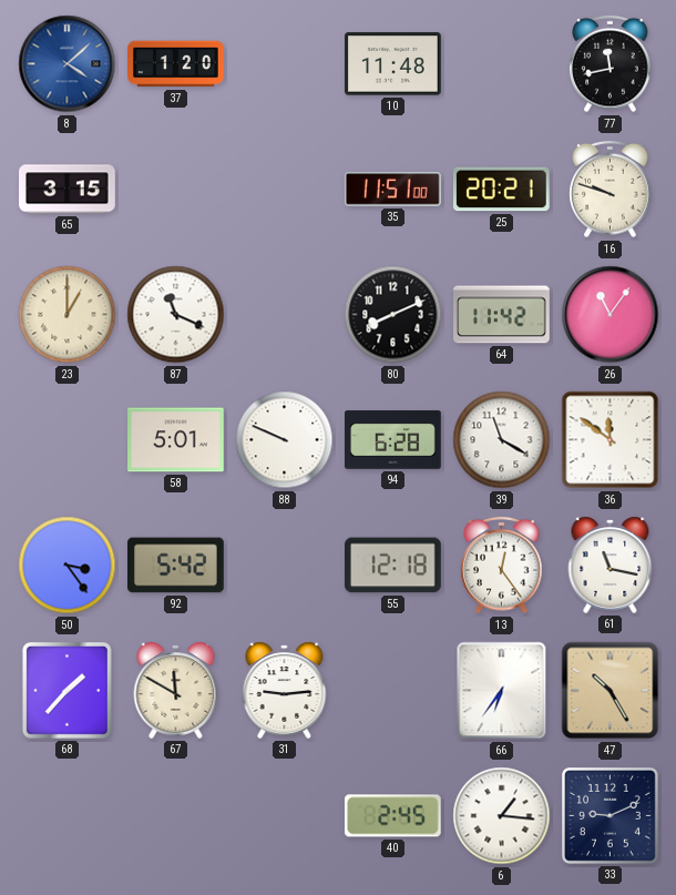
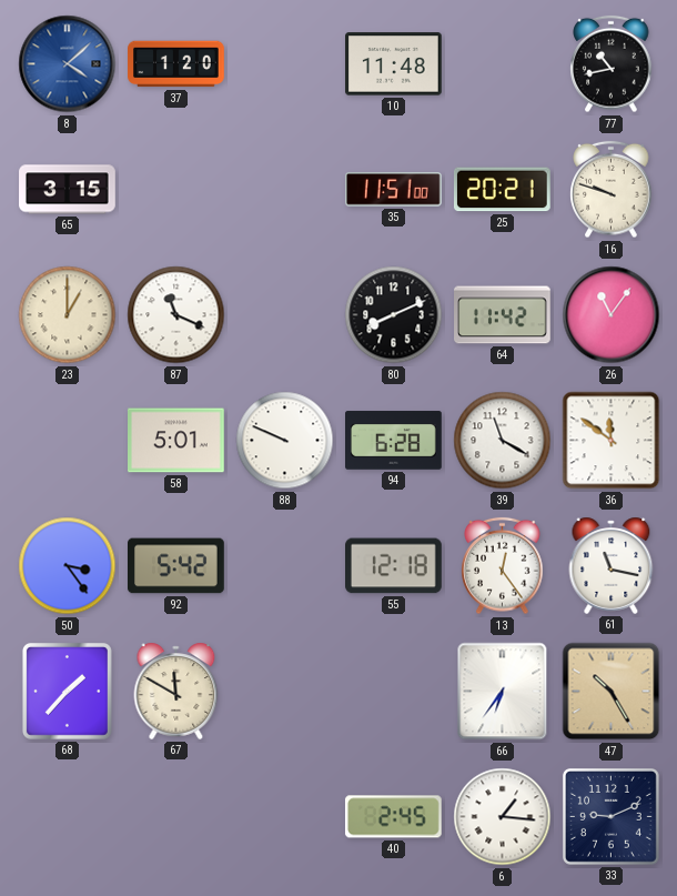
77: 11:43 -> 10:43
31: 9:14 -> none
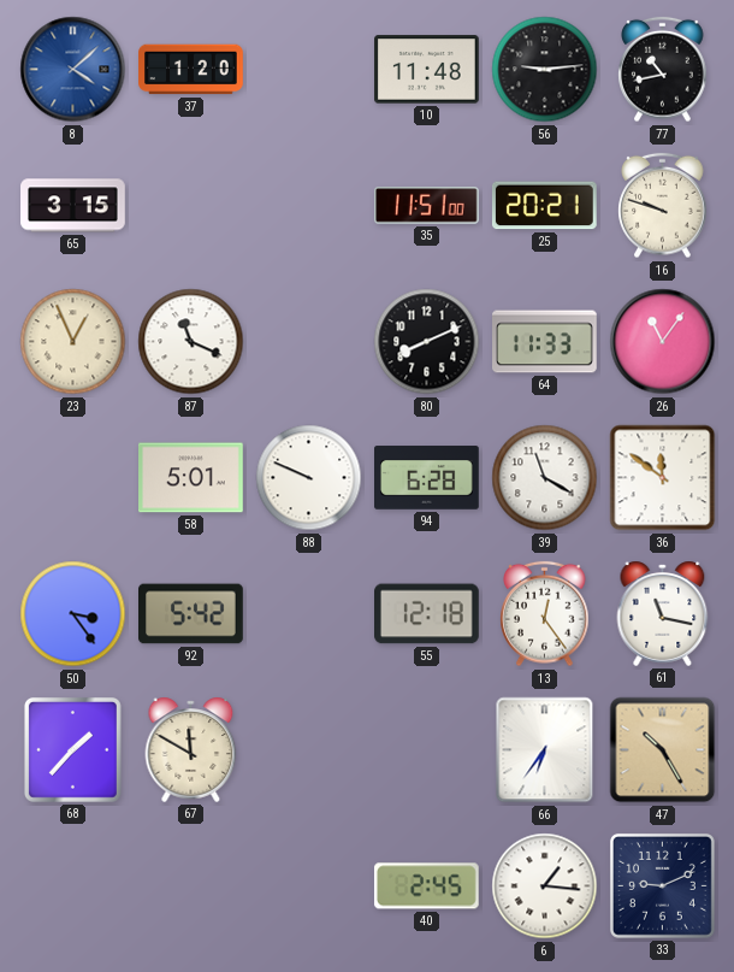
56: none -> 9:14
23: 1:00 -> 12:56
64: 11:42 -> 11:33
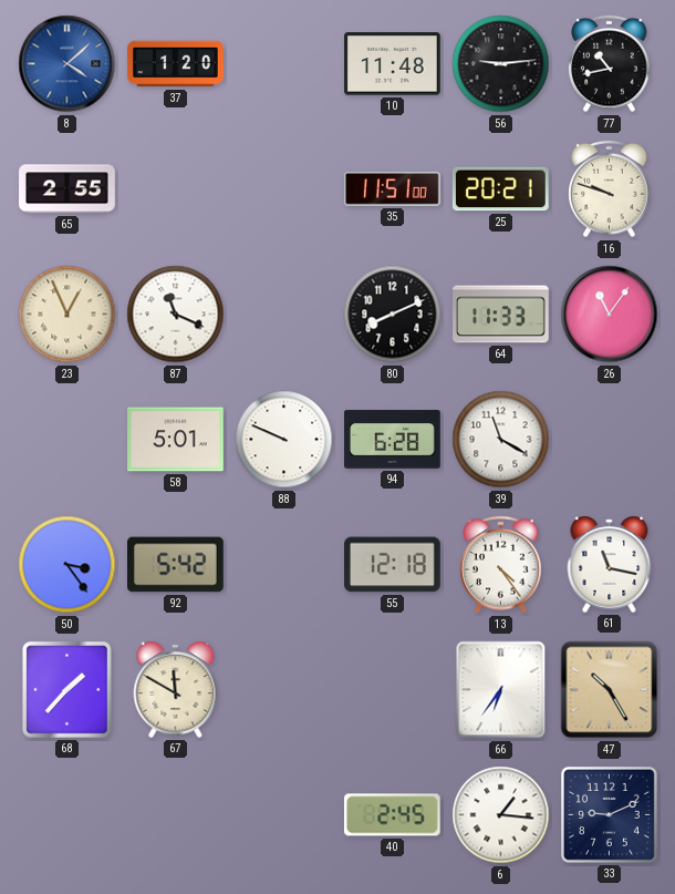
65: 3:15 -> 2:55
36: 11:51 -> none
13: 12:24 -> 4:24
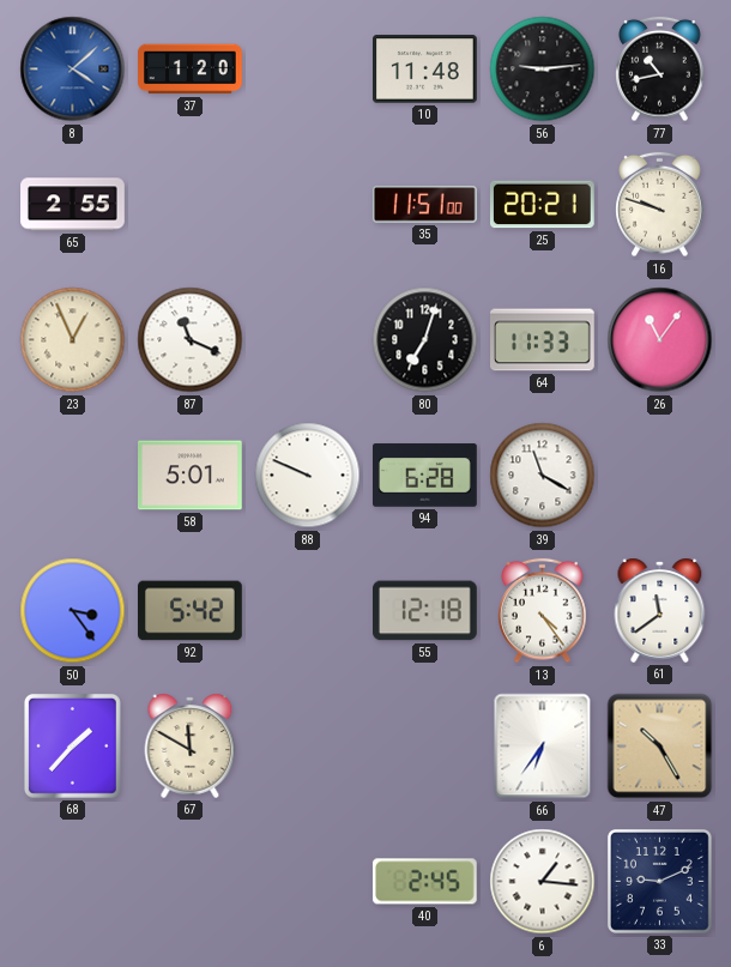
80: 8:11 -> 7:03
61: 11:17 -> 11:39
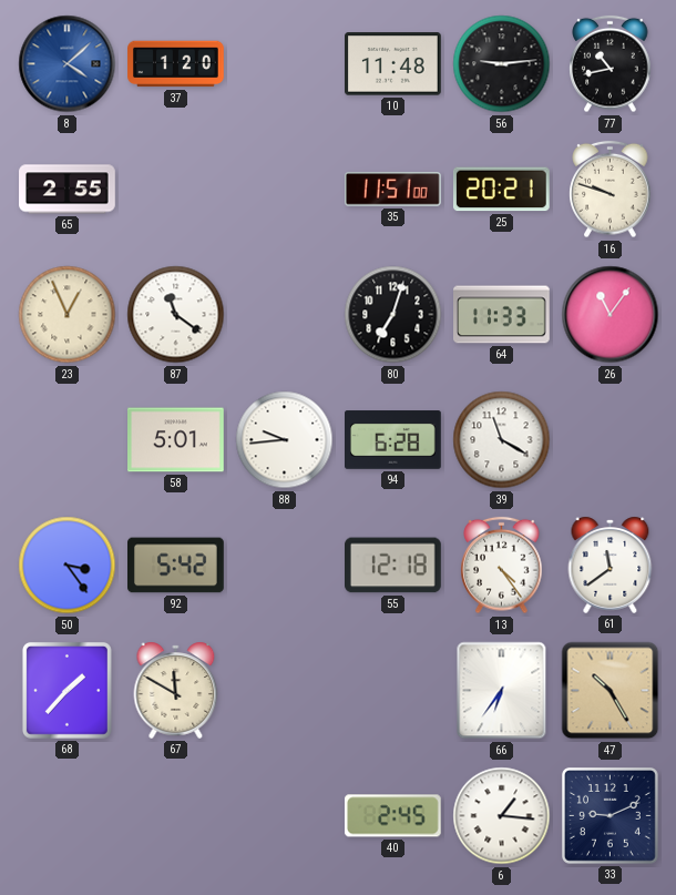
87: 11:19 -> 11:21
88: 9:49 -> 9:44
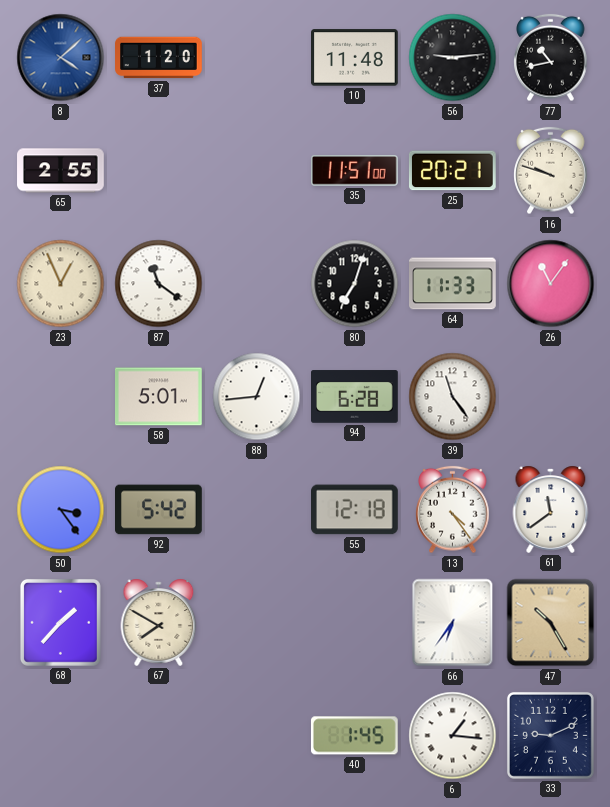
88: 9:44 -> 12:44
39: 11:20 -> 11:24
67: 11:50 -> 7:50
40: 2:45 -> 1:45
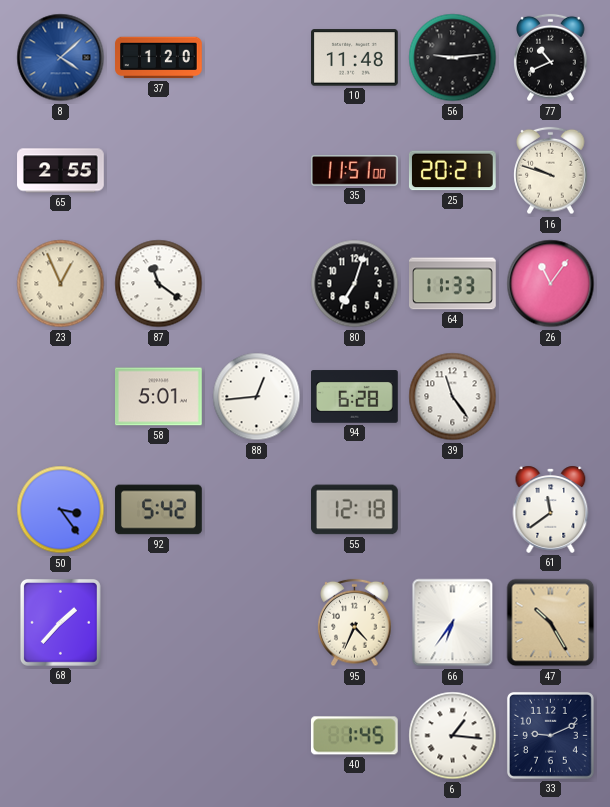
77: 10:43 -> 10:41
13: 4:24 -> none
67: 7:50 -> none
95: none -> 4:34
